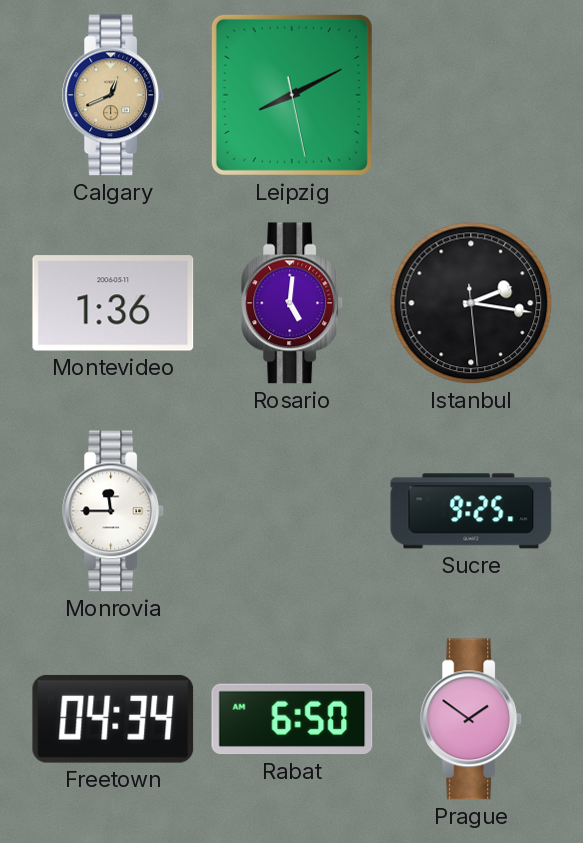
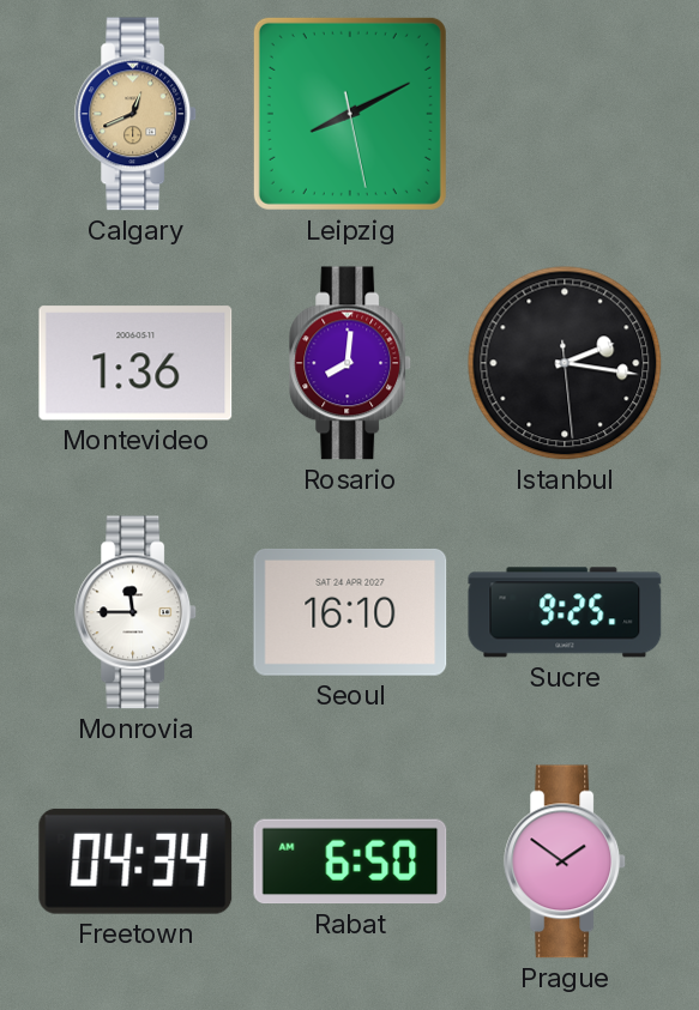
Rosario: 5:01 -> 8:01
Seoul: none -> 16:10
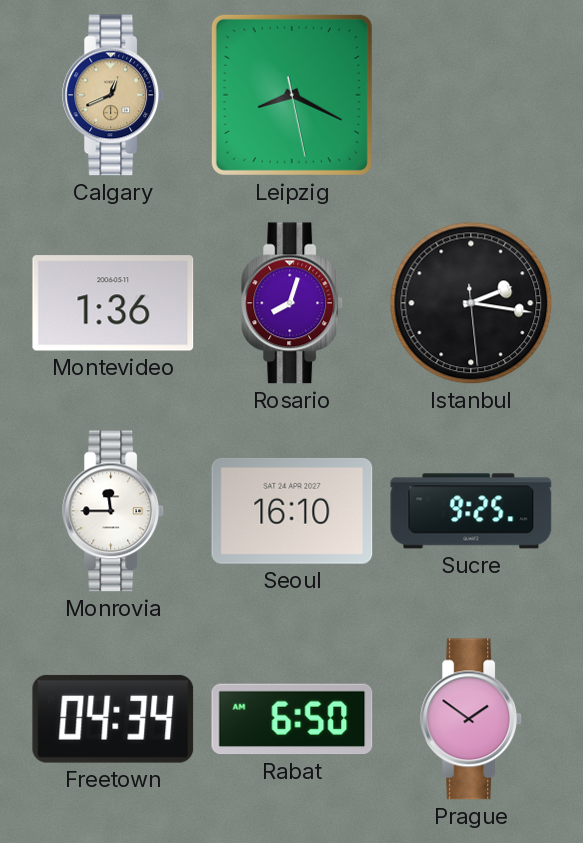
Leipzig: 8:10 -> 8:19
Rosario: 8:01 -> 8:03
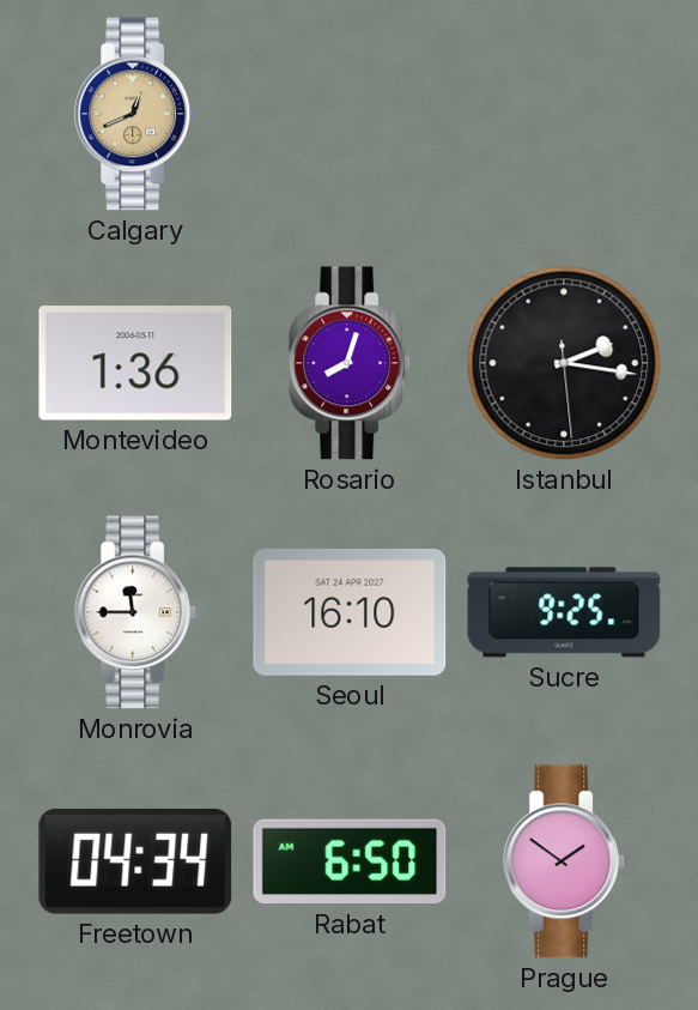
Leipzig: 8:19 -> none
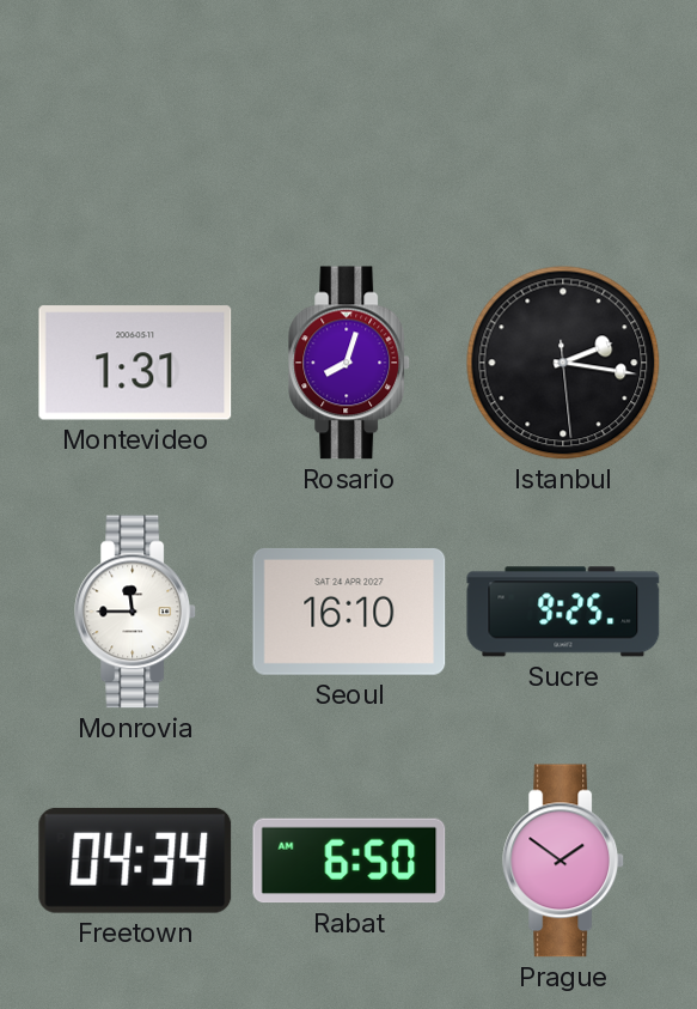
Calgary: 12:41 -> none
Montevideo: 1:36 -> 1:31
